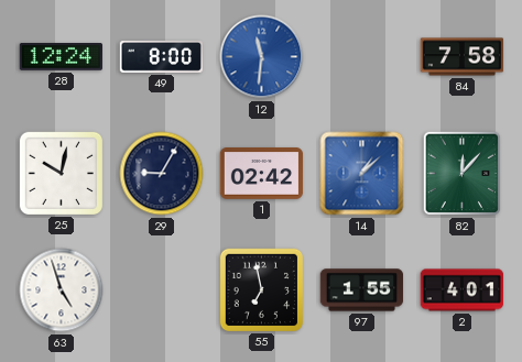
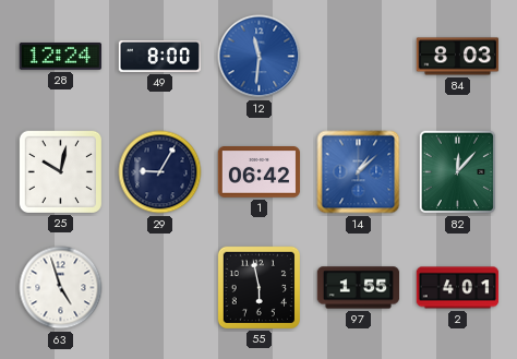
84: 7:58 -> 8:03
1: 02:42 -> 06:42
55: 6:58 -> 5:58
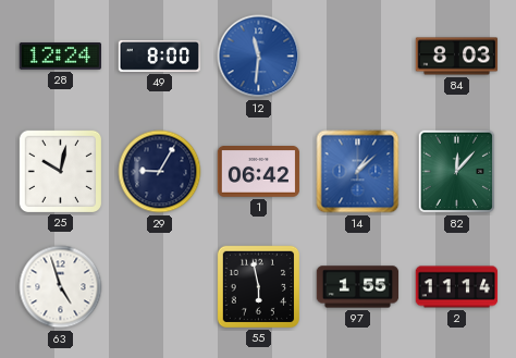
2: 4:01 -> 11:14
